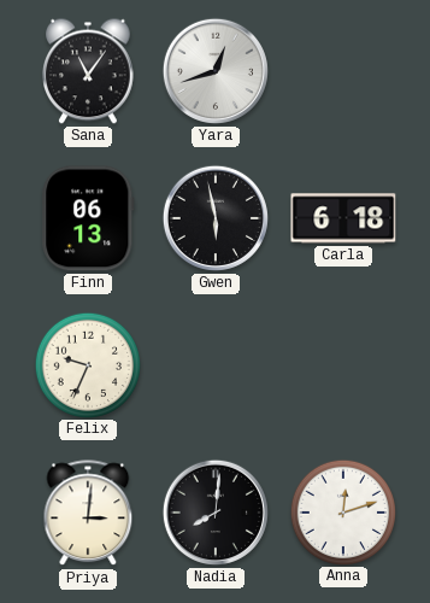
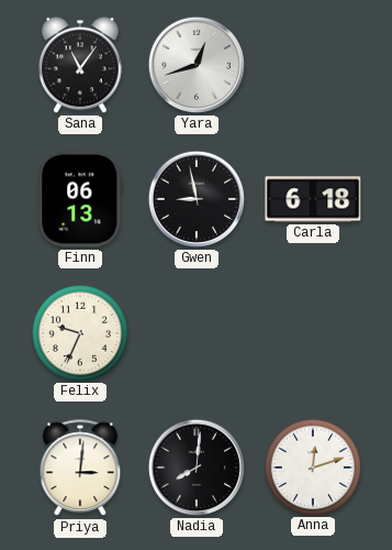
Gwen: 5:58 -> 8:58
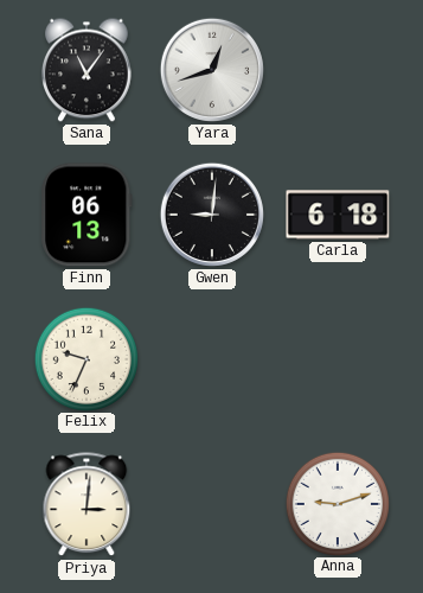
Gwen: 8:58 -> 9:01
Nadia: 8:01 -> none
Anna: 12:12 -> 9:12
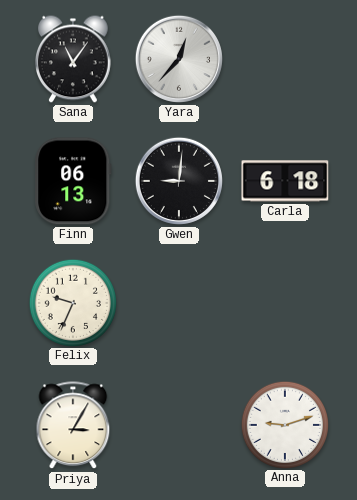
Yara: 12:42 -> 12:37
Priya: 3:01 -> 3:05
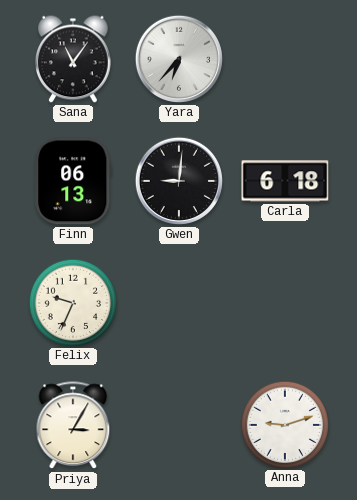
Yara: 12:37 -> 6:37
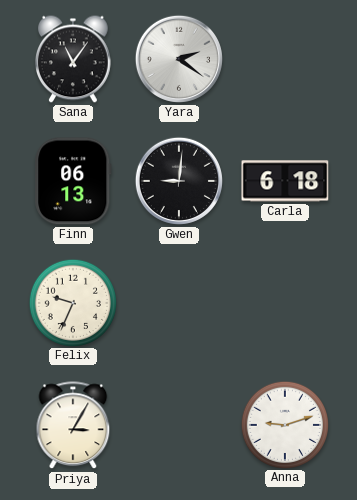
Yara: 6:37 -> 2:21
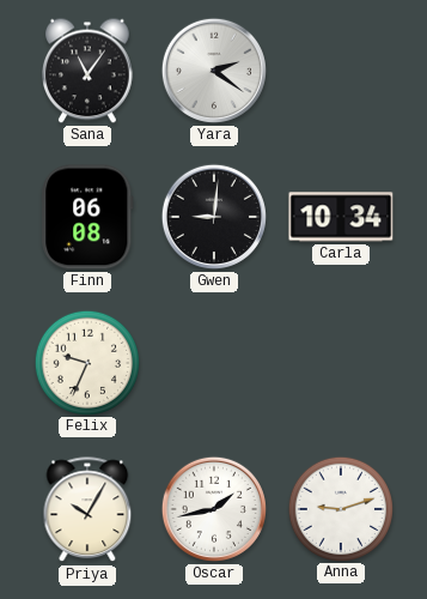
Finn: 06:13 -> 06:08
Carla: 6:18 -> 10:34
Priya: 3:05 -> 10:05
Oscar: none -> 1:43
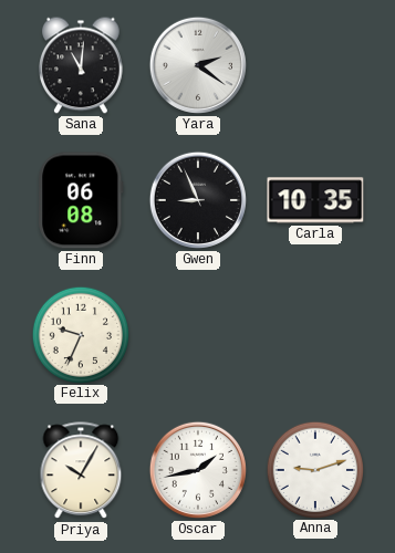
Sana: 11:06 -> 11:01
Gwen: 9:01 -> 8:56
Carla: 10:34 -> 10:35
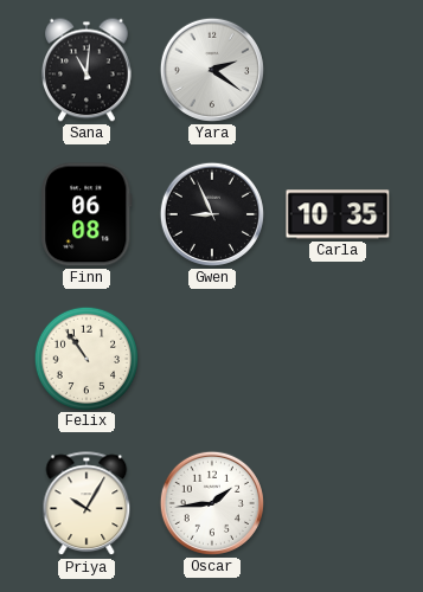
Felix: 9:34 -> 10:54
Oscar: 1:43 -> 1:44
Anna: 9:12 -> none
